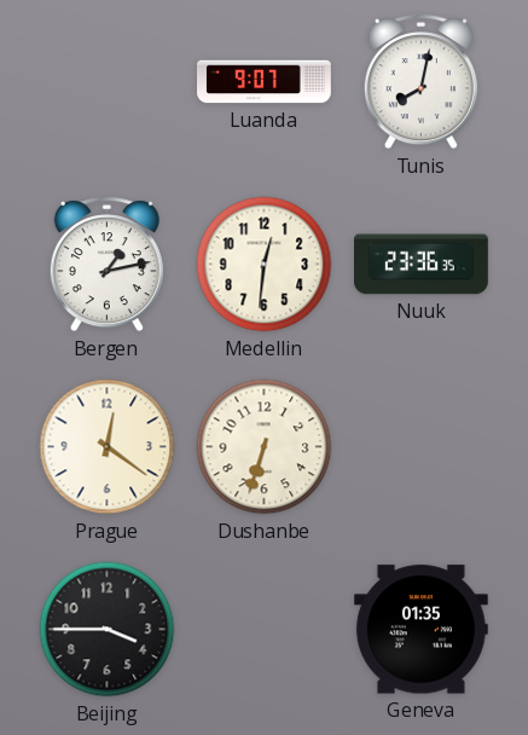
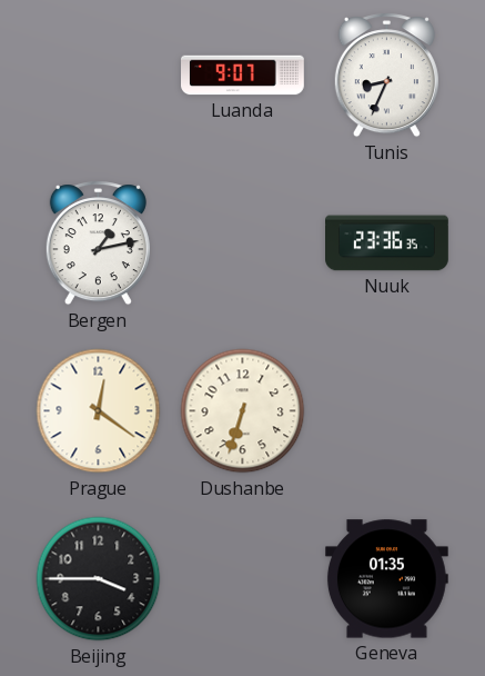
Tunis: 8:02 -> 8:34
Medellin: 12:31 -> none
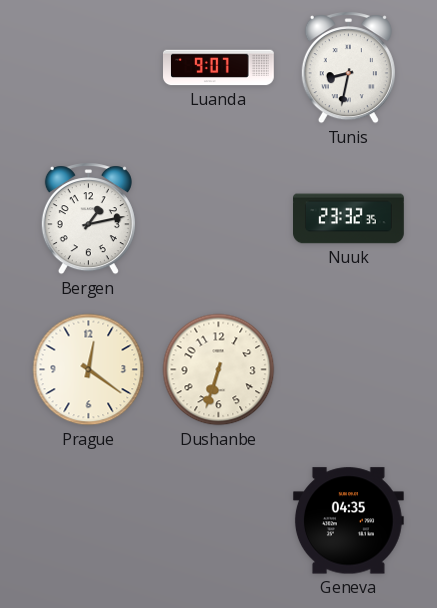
Tunis: 8:34 -> 8:32
Nuuk: 23:36 -> 23:32
Beijing: 3:45 -> none
Geneva: 01:35 -> 04:35
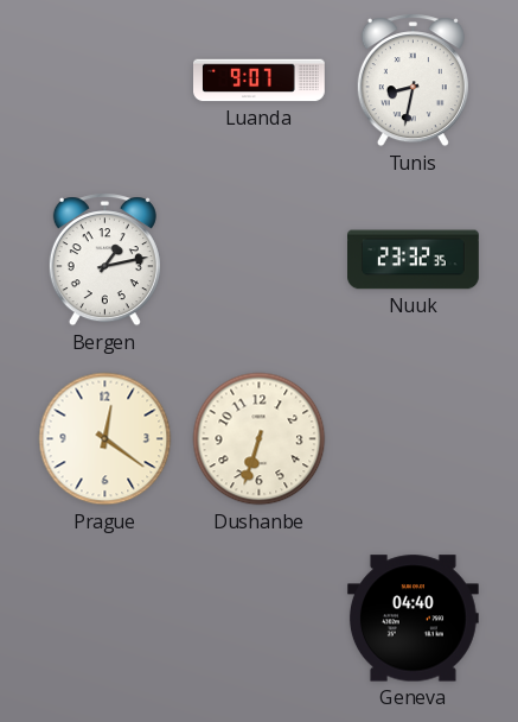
Geneva: 04:35 -> 04:40
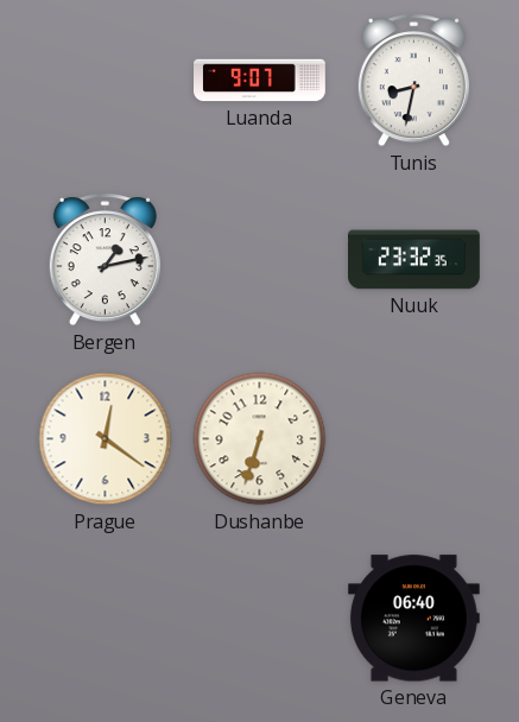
Geneva: 04:40 -> 06:40
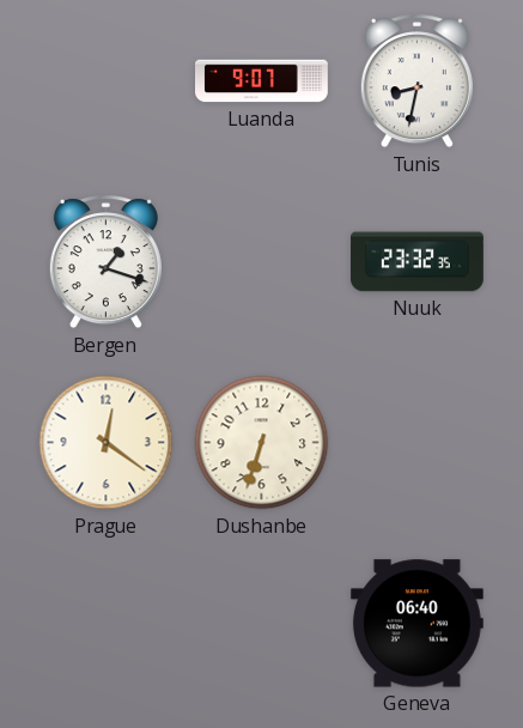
Bergen: 1:13 -> 1:18
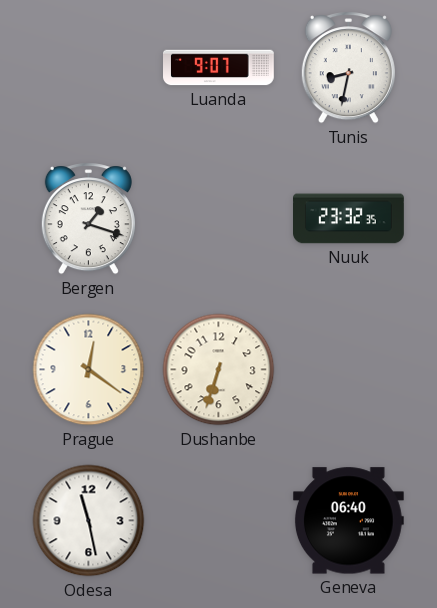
Odesa: none -> 11:28
